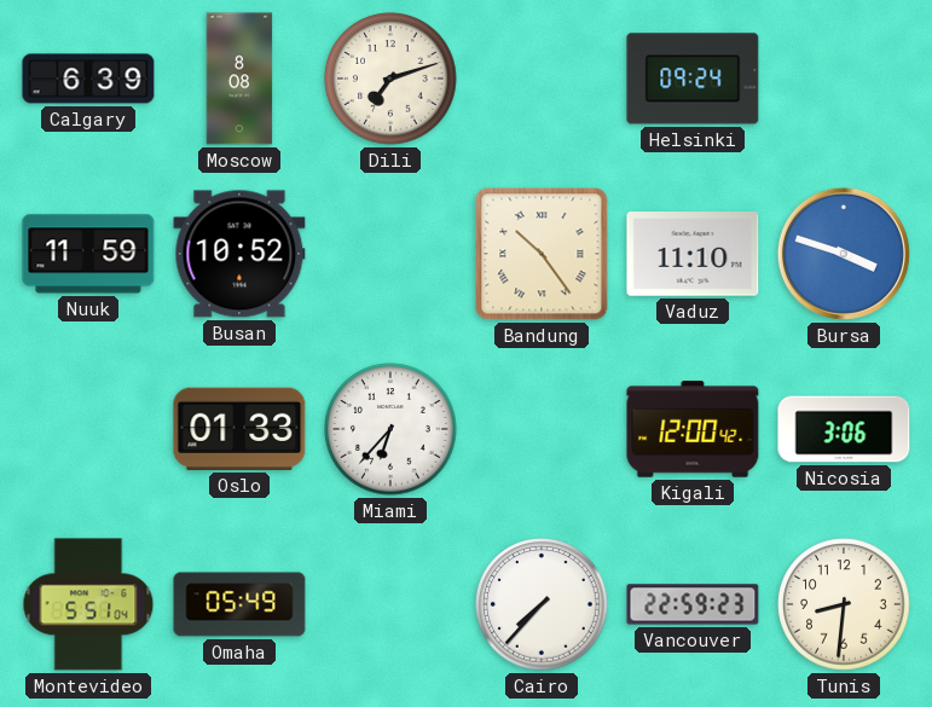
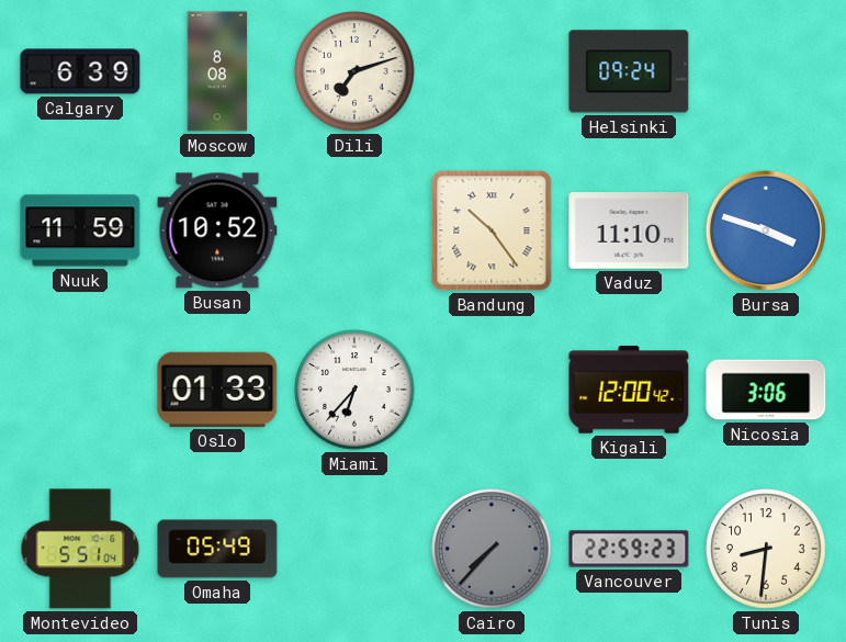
Cairo dial: white -> grey
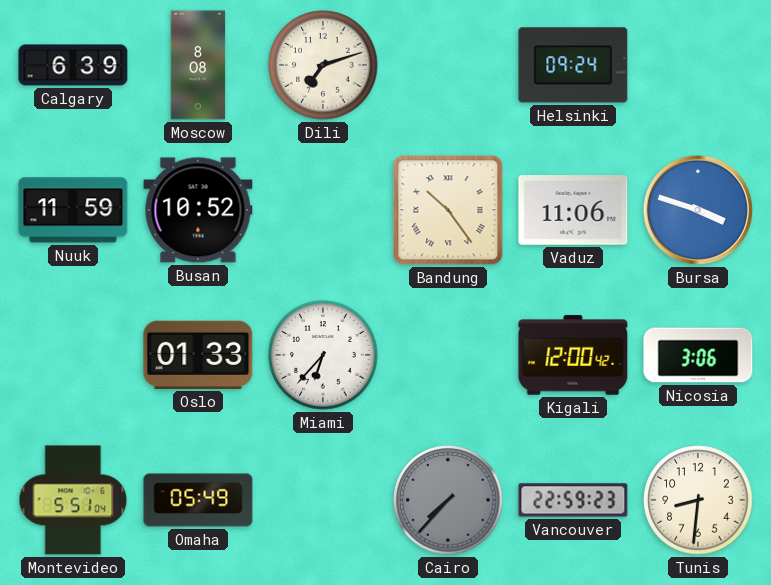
Vaduz: 11:10 -> 11:06
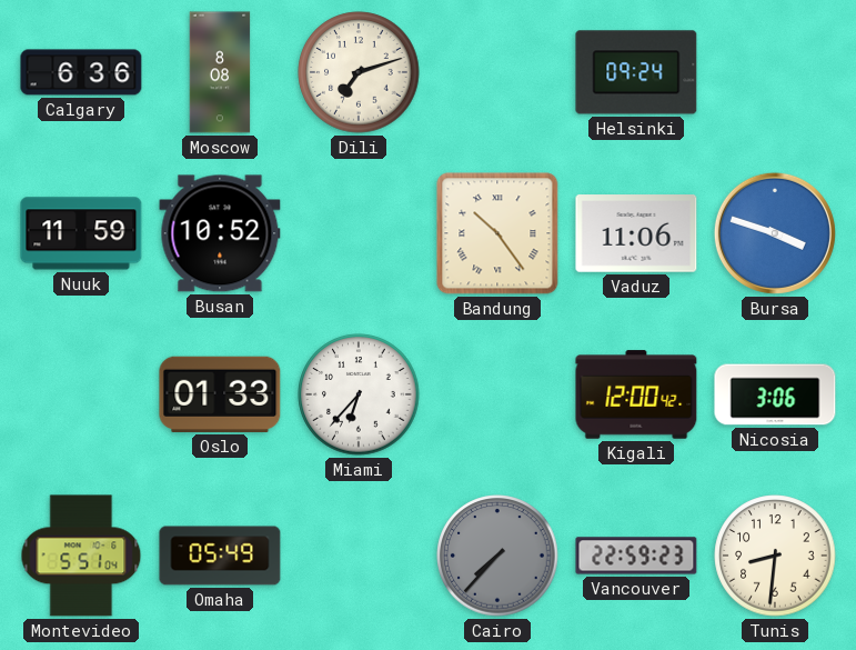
Calgary: 6:39 -> 6:36
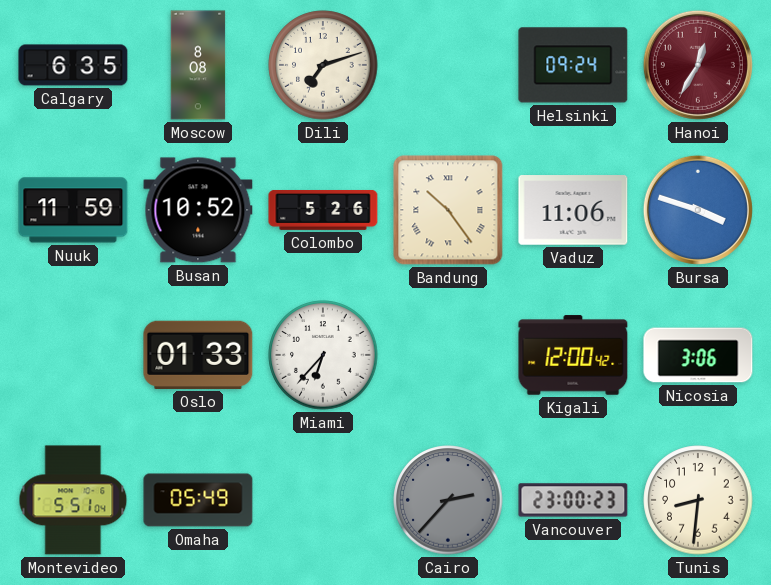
Calgary: 6:36 -> 6:35
Hanoi: none -> 12:35
Colombo: none -> 5:26
Cairo: 7:37 -> 2:37
Vancouver: 22:59 -> 23:00
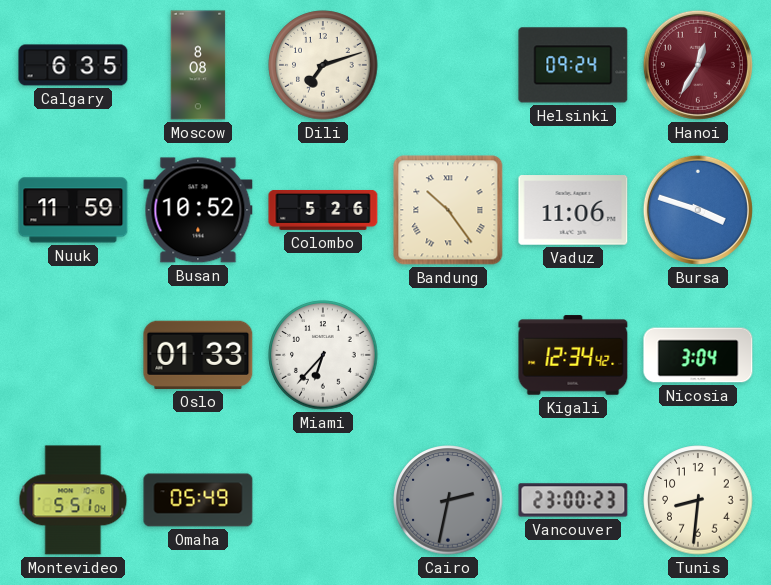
Kigali: 12:00 -> 12:34
Nicosia: 3:06 -> 3:04
Cairo: 2:37 -> 2:32
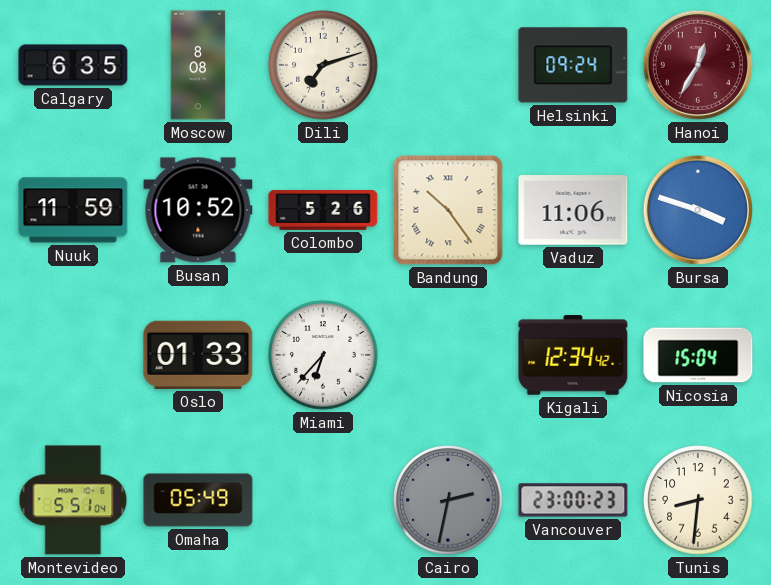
Nicosia: 3:04 -> 15:04
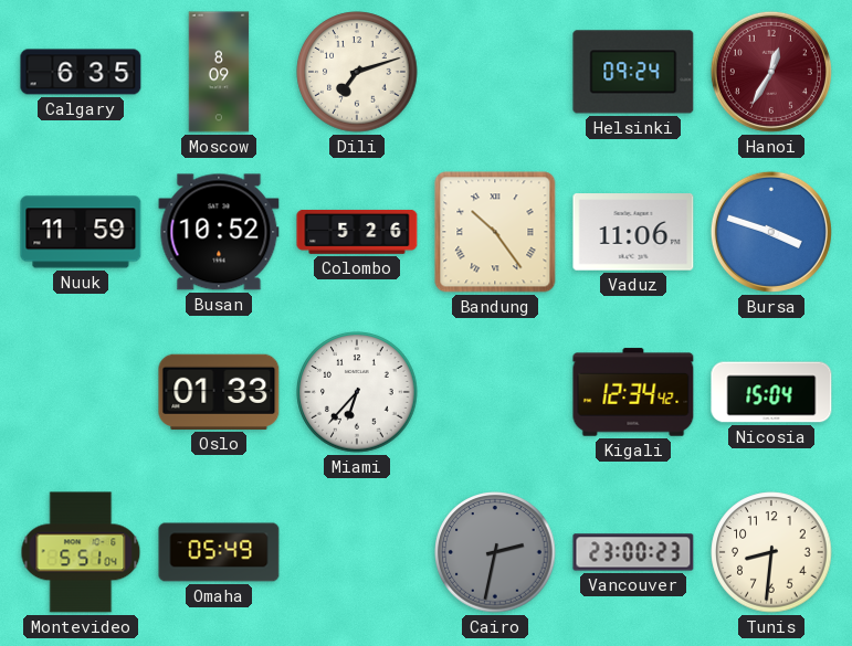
Moscow: 8:08 -> 8:09
